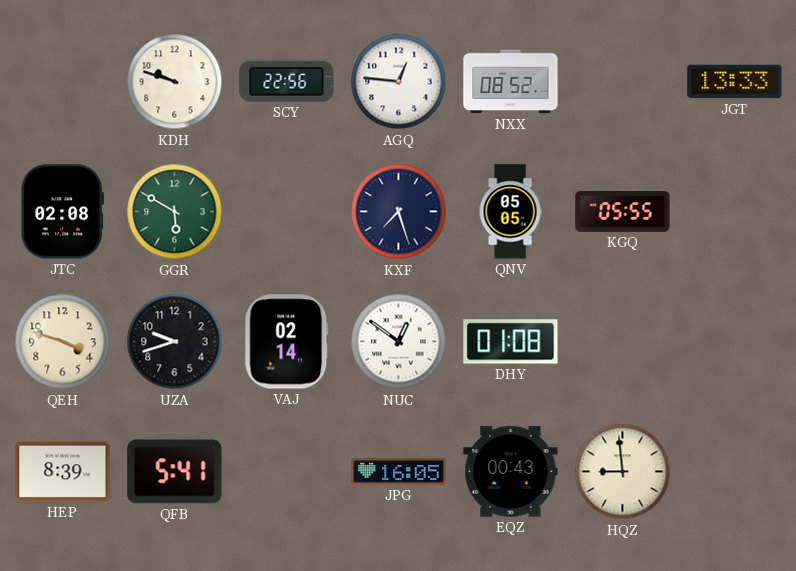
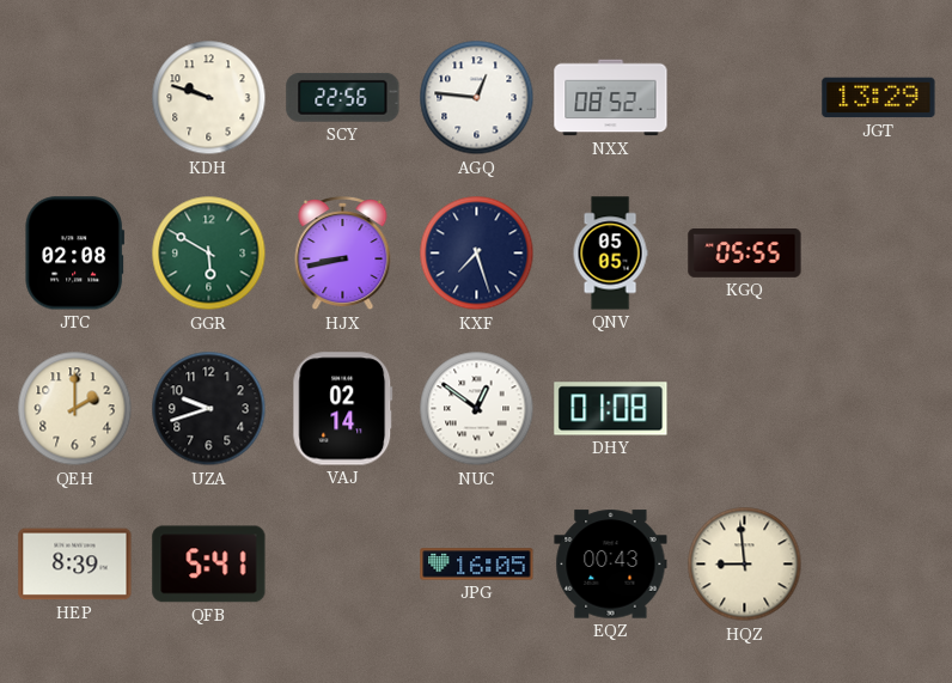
JGT: 13:33 -> 13:29
HJX: none -> 8:43
QEH: 3:48 -> 2:00
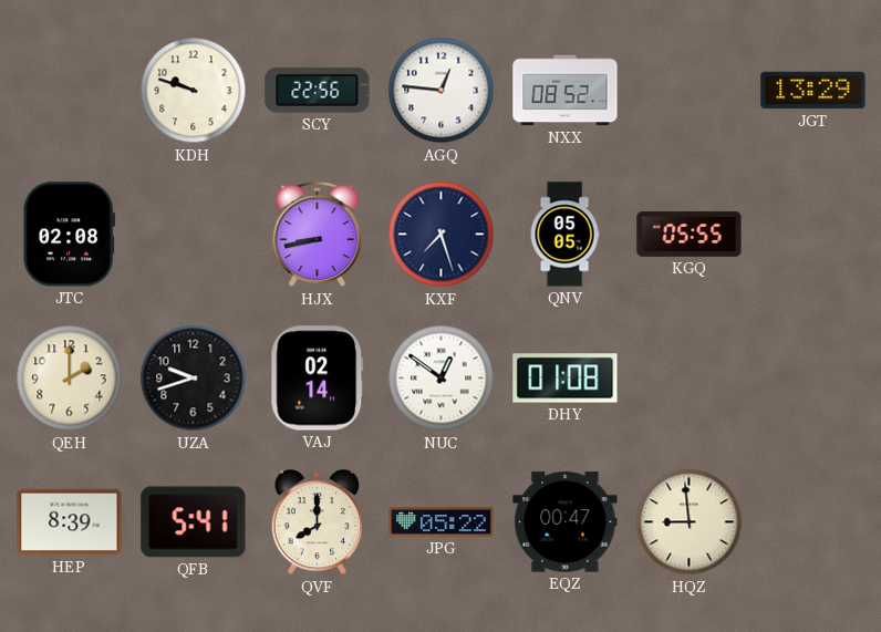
GGR: 5:50 -> none
QVF: none -> 8:00
JPG: 16:05 -> 05:22
EQZ: 00:43 -> 00:47
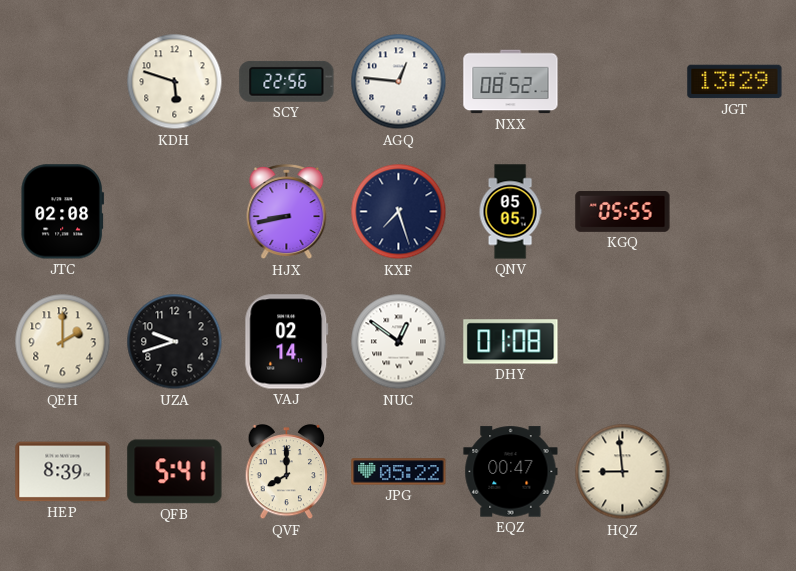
KDH: 9:48 -> 5:48
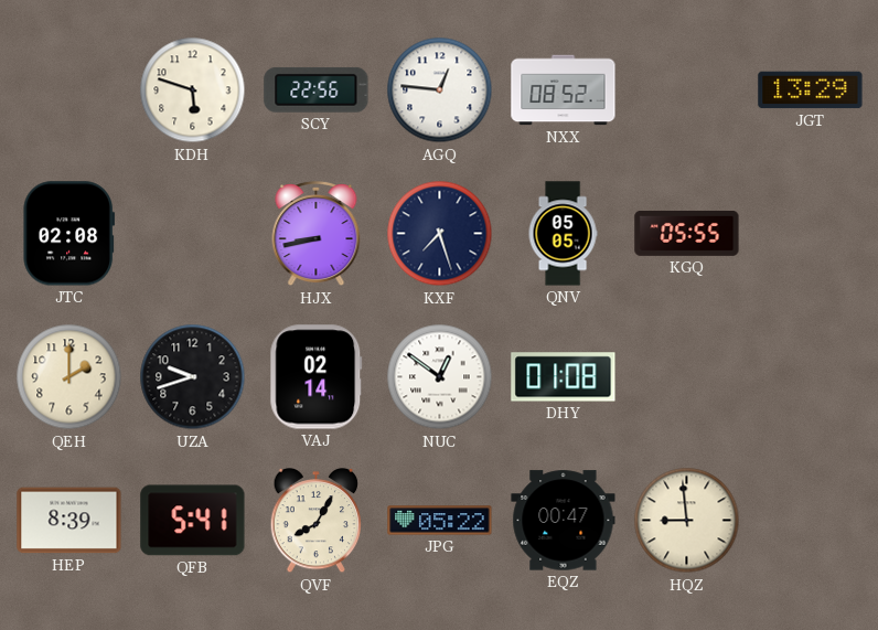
QVF: 8:00 -> 8:05
